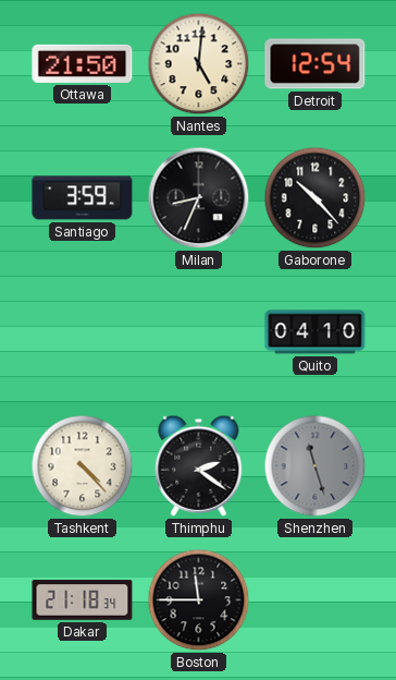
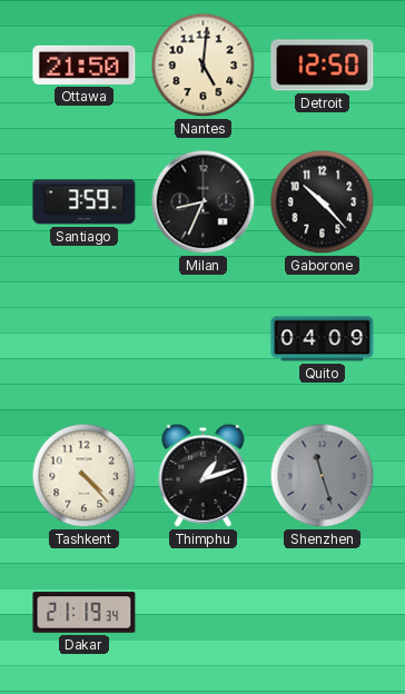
Detroit: 12:54 -> 12:50
Quito: 04:10 -> 04:09
Thimphu: 2:21 -> 1:12
Dakar: 21:18 -> 21:19
Boston: 11:45 -> none
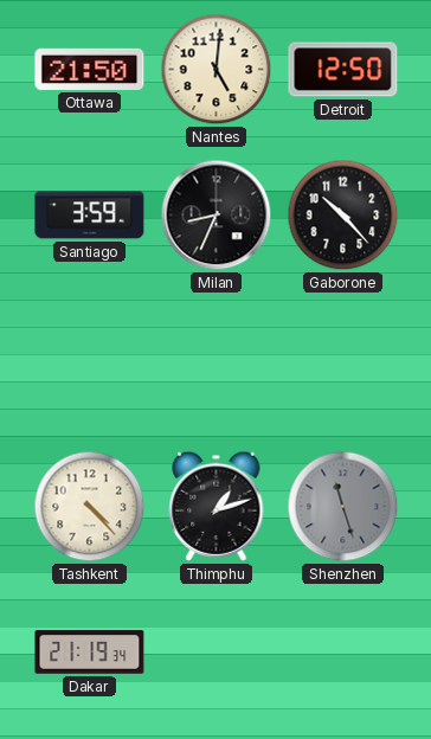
Quito: 04:09 -> none
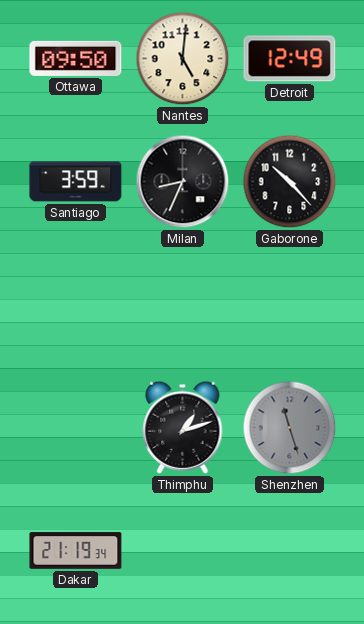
Ottawa: 21:50 -> 09:50
Detroit: 12:50 -> 12:49
Tashkent: 4:23 -> none
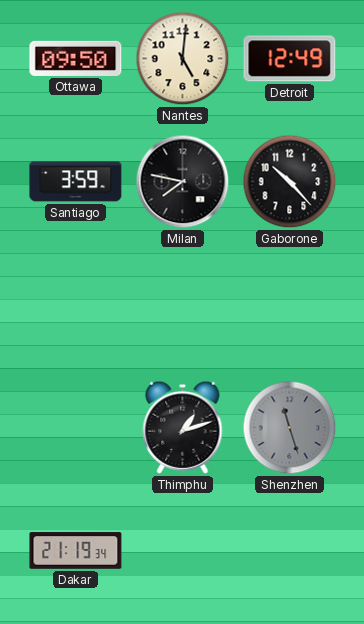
Milan: 8:34 -> 7:47
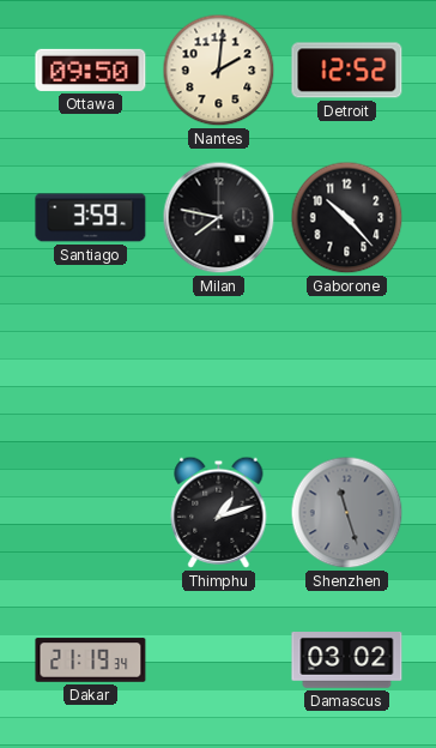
Nantes: 5:01 -> 2:01
Detroit: 12:49 -> 12:52
Damascus: none -> 03:02
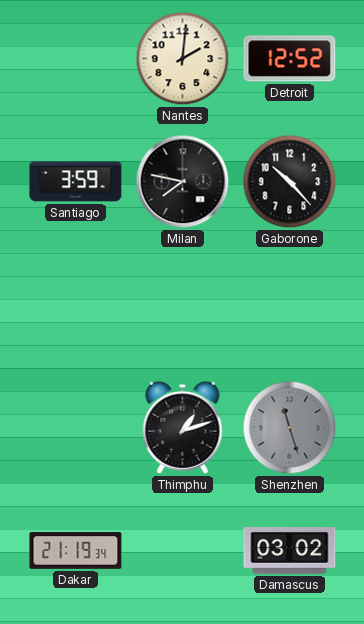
Ottawa: 09:50 -> none
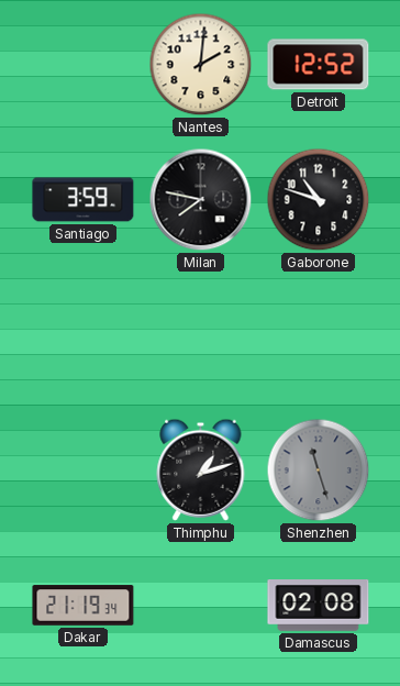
Gaborone: 10:23 -> 10:48
Damascus: 03:02 -> 02:08
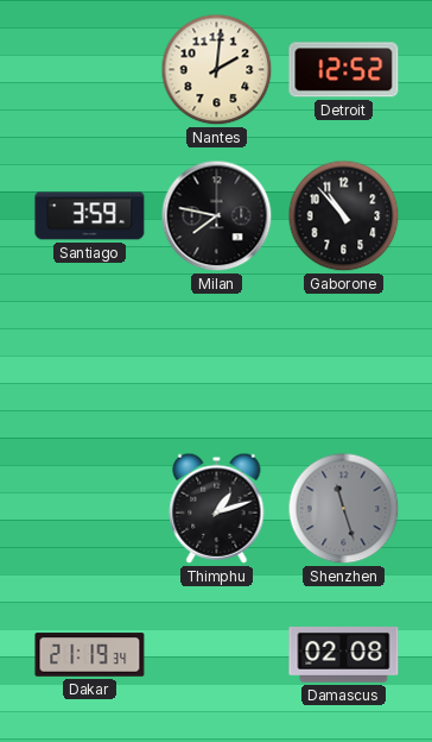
Gaborone: 10:48 -> 10:53
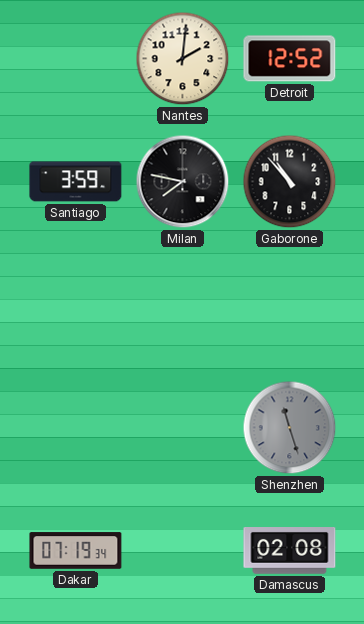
Thimphu: 1:12 -> none
Dakar: 21:19 -> 07:19
